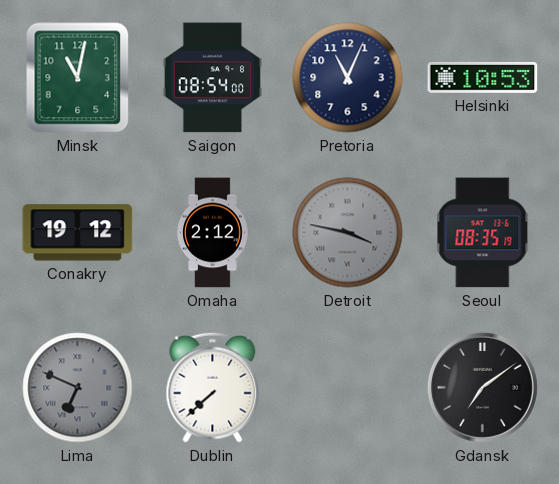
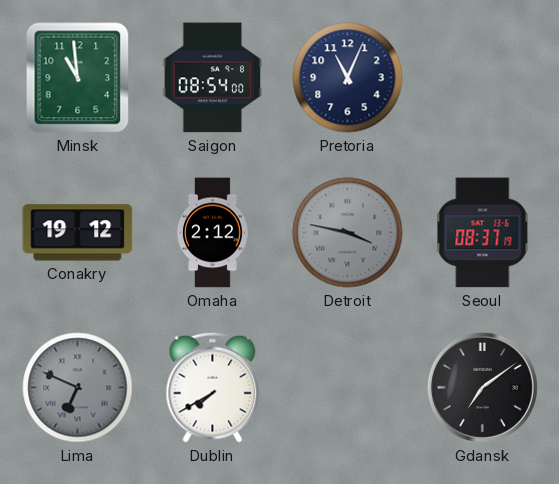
Minsk: 11:02 -> 10:59
Helsinki: 10:53 -> none
Seoul: 08:35 -> 08:37
Dublin: 7:38 -> 7:40
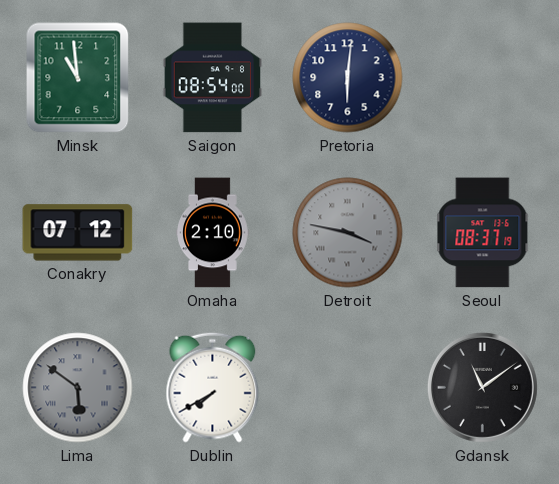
Pretoria: 11:04 -> 6:01
Conakry: 19:12 -> 07:12
Omaha: 2:12 -> 2:10
Lima: 6:49 -> 5:51
Gdansk: 7:09 -> 11:09
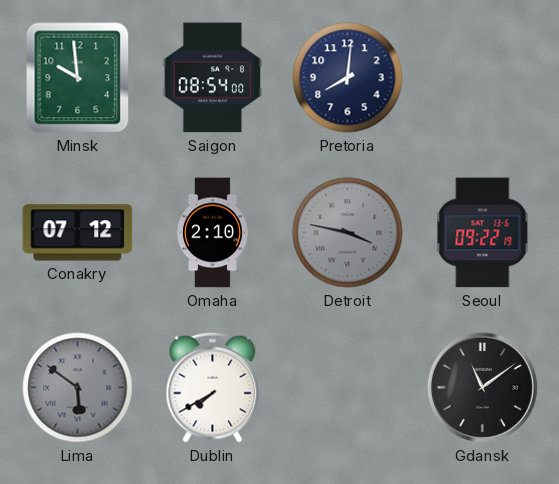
Minsk: 10:59 -> 9:59
Pretoria: 6:01 -> 8:01
Seoul: 08:37 -> 09:22
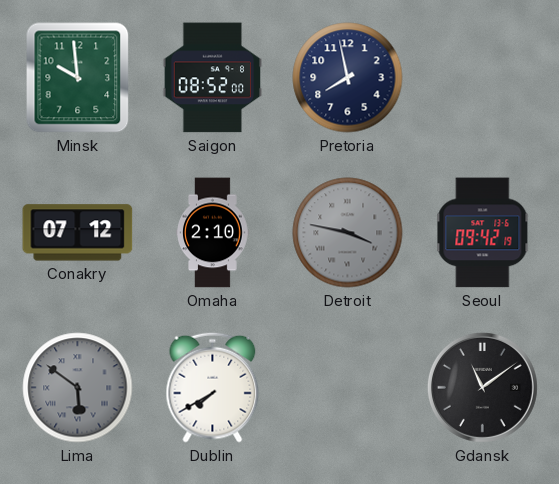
Saigon: 08:54 -> 08:52
Pretoria: 8:01 -> 7:58
Seoul: 09:22 -> 09:42
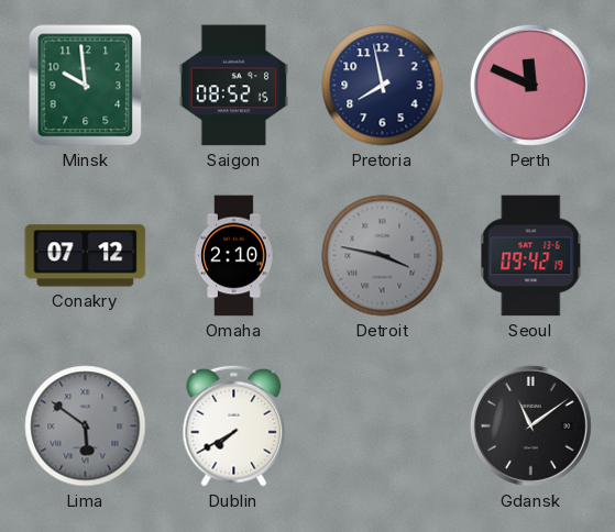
Saigon: 08:52:00 -> 08:52:15
Perth: none -> 11:49
